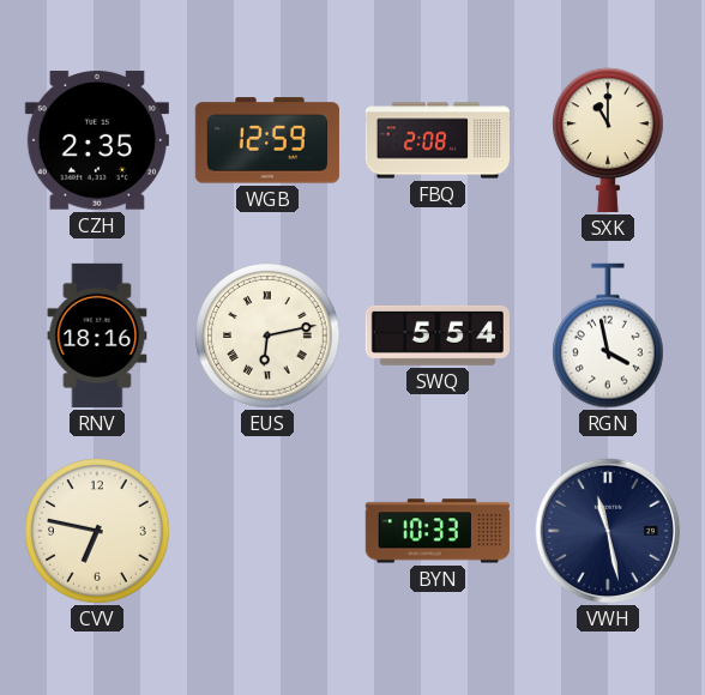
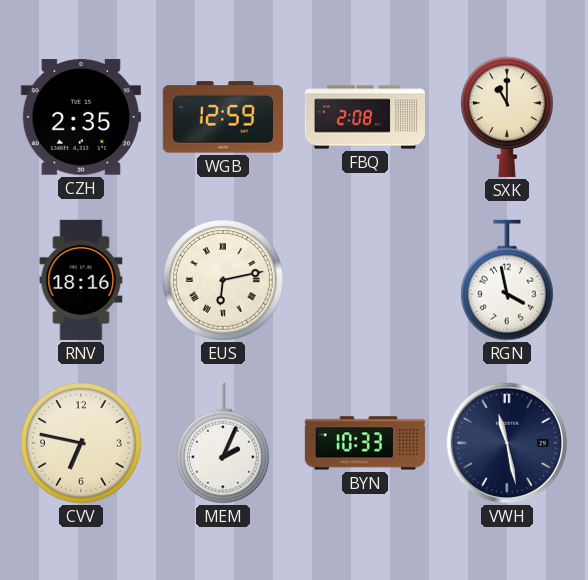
SWQ: 5:54 -> none
MEM: none -> 2:04
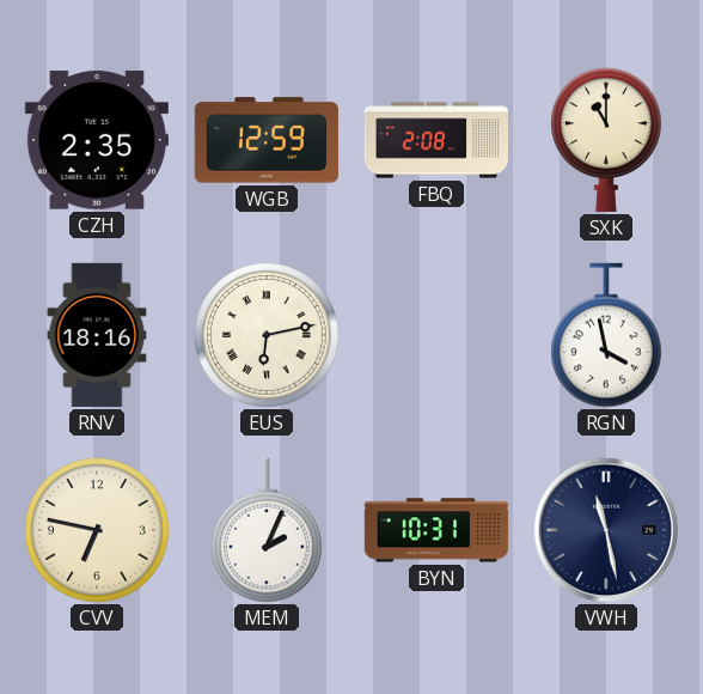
BYN: 10:33 -> 10:31
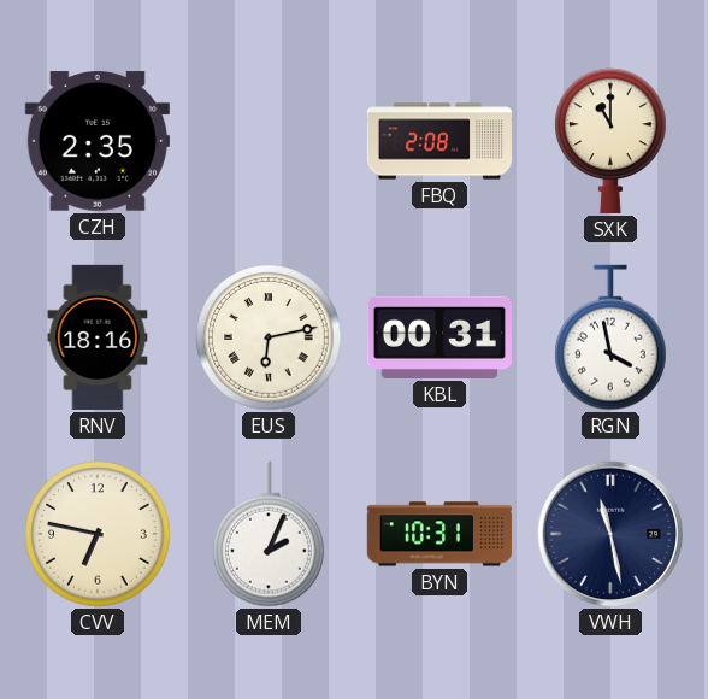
WGB: 12:59 -> none
KBL: none -> 00:31
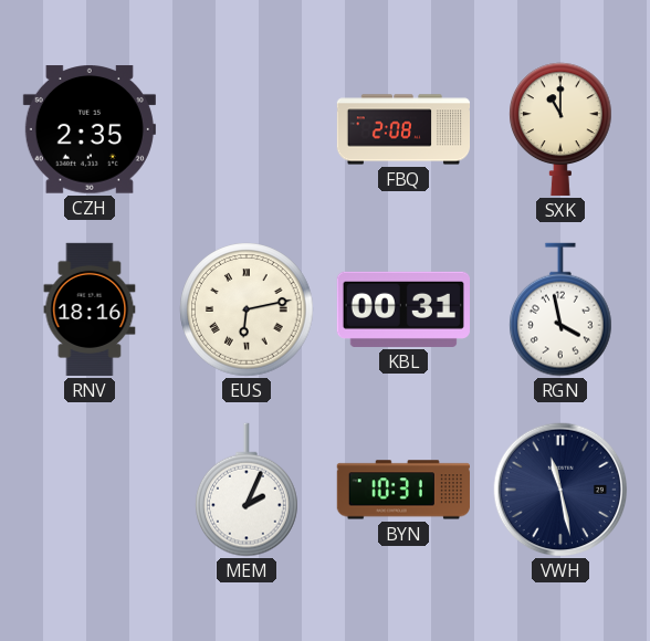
CVV: 6:47 -> none
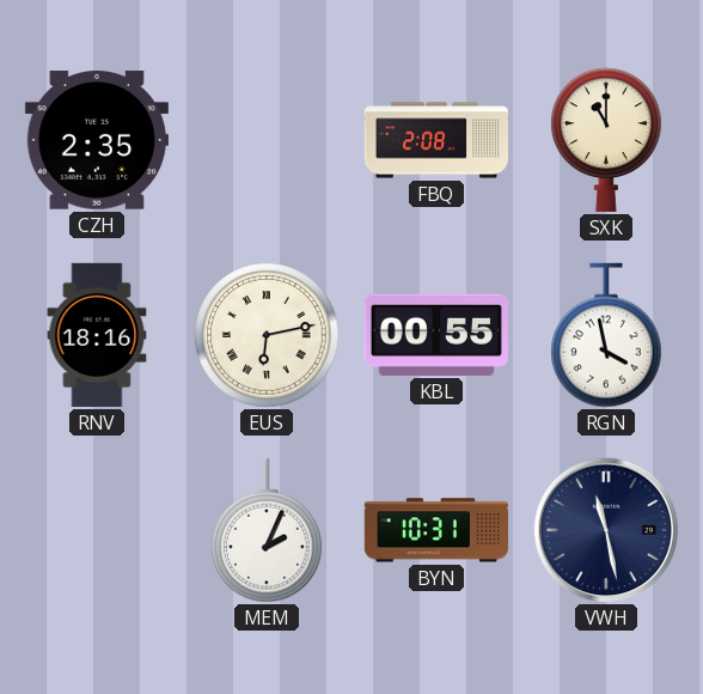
KBL: 00:31 -> 00:55
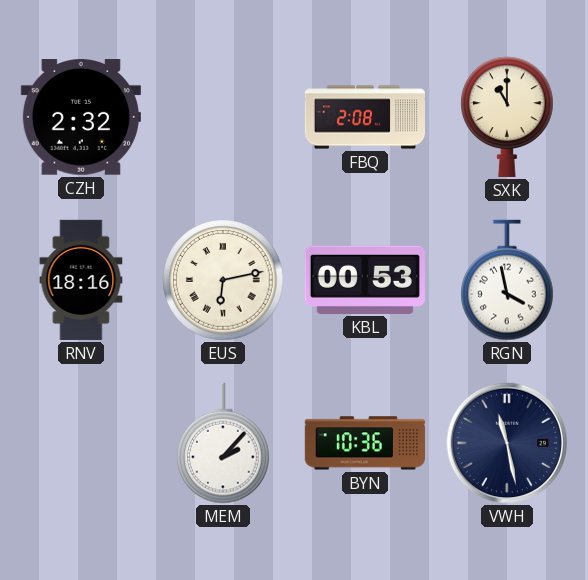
CZH: 2:35 -> 2:32
KBL: 00:55 -> 00:53
MEM: 2:04 -> 2:07
BYN: 10:31 -> 10:36
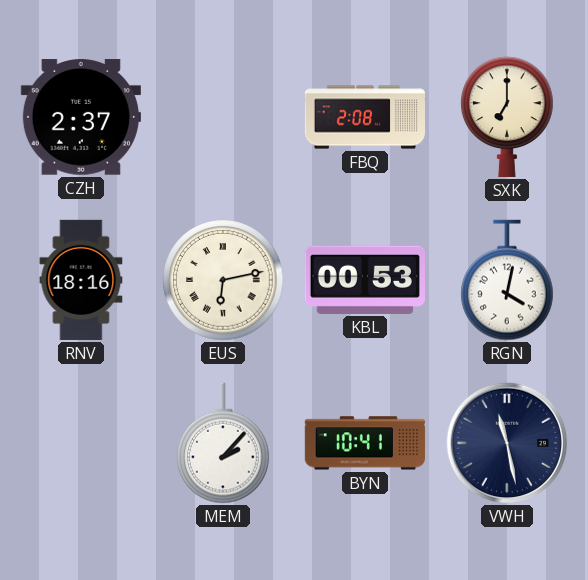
CZH: 2:32 -> 2:37
SXK: 11:00 -> 7:00
RGN: 3:58 -> 4:02
BYN: 10:36 -> 10:41
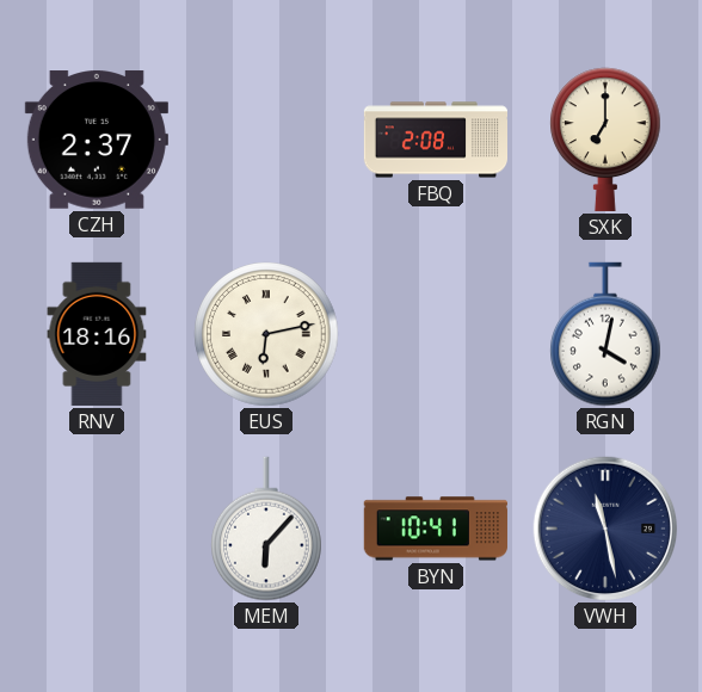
KBL: 00:53 -> none
MEM: 2:07 -> 6:07
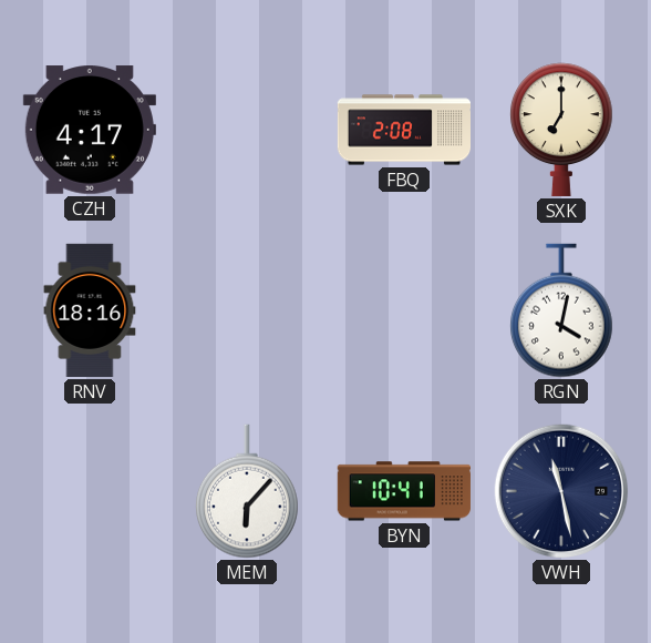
CZH: 2:37 -> 4:17
EUS: 6:13 -> none
